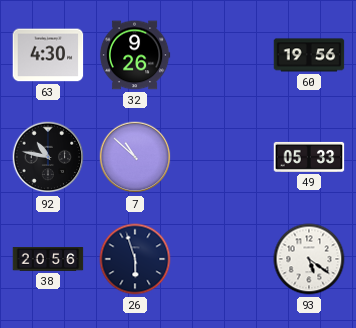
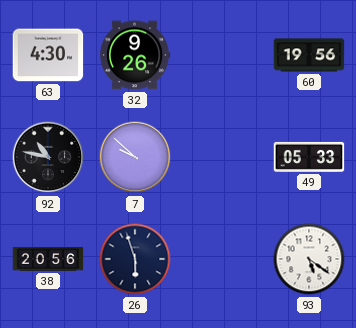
7: 10:52 -> 9:52
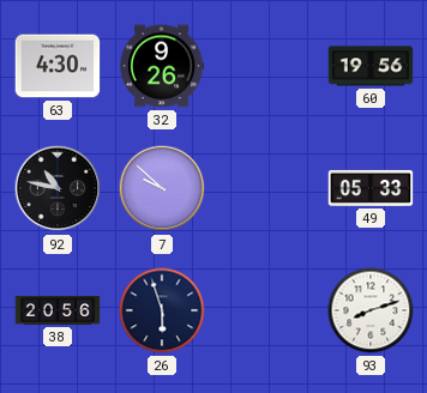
93: 5:21 -> 8:12
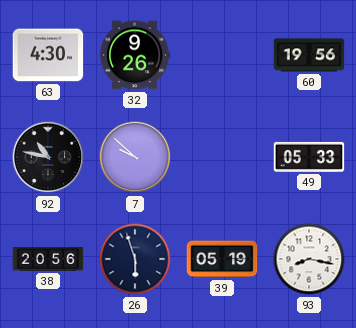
39: none -> 05:19
93: 8:12 -> 8:17
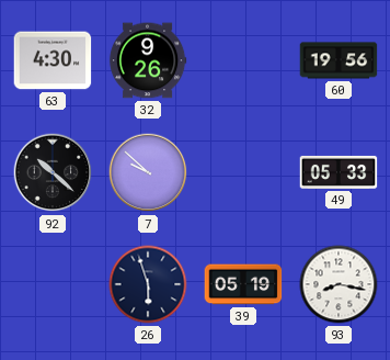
92: 10:47 -> 10:22
38: 20:56 -> none
